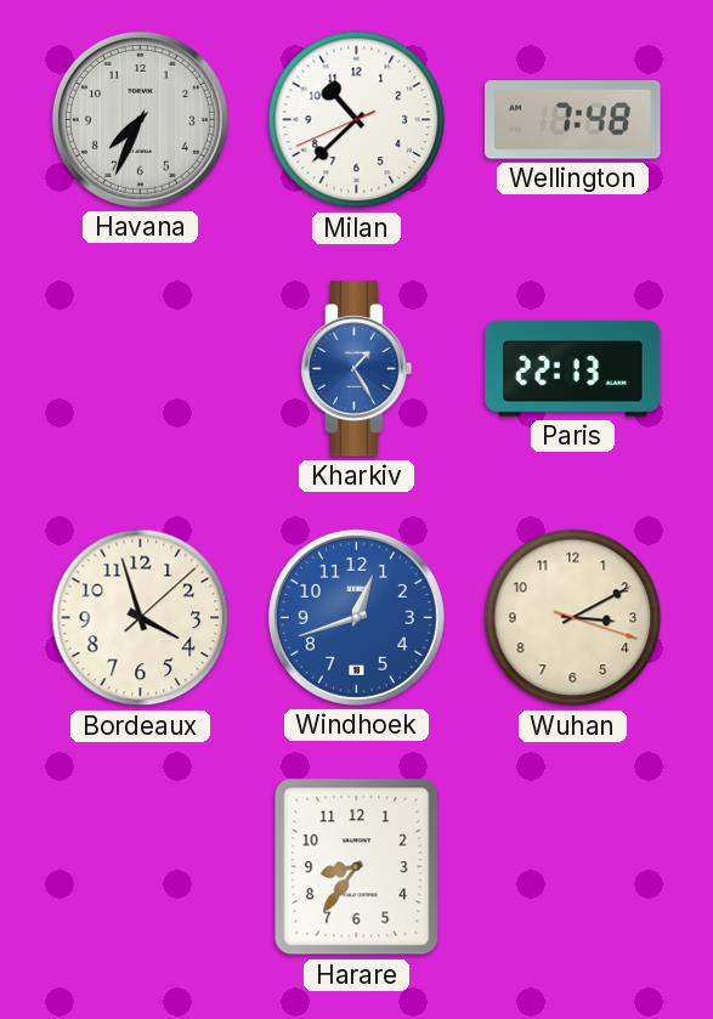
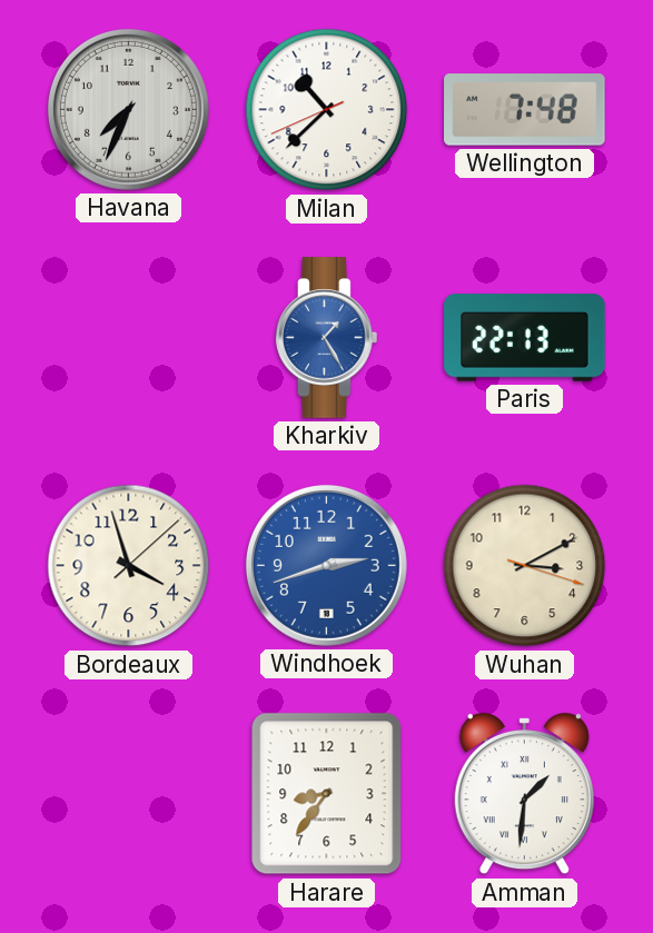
Windhoek: 12:42 -> 2:42
Amman: none -> 1:31
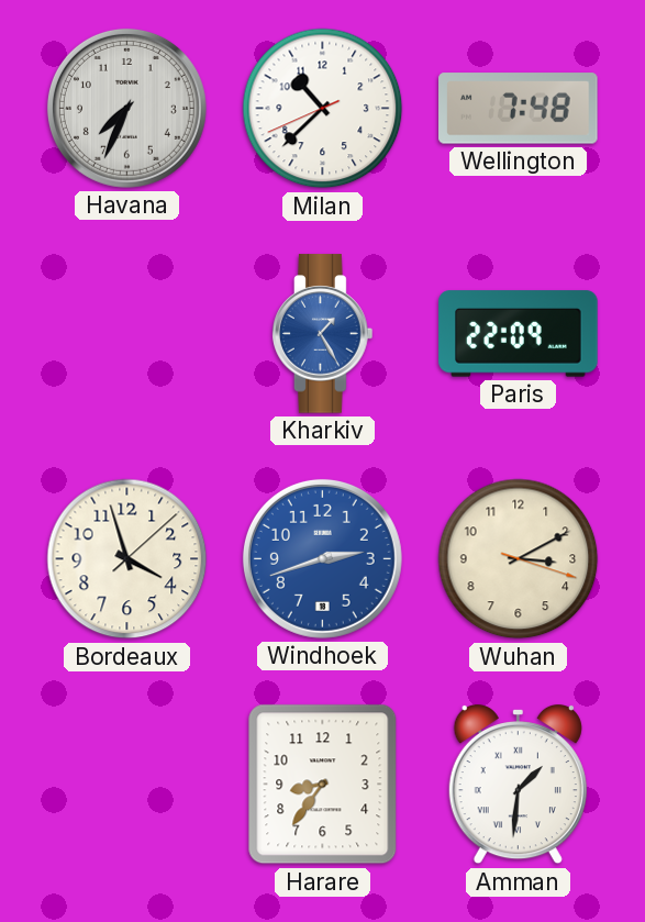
Paris: 22:13 -> 22:09
